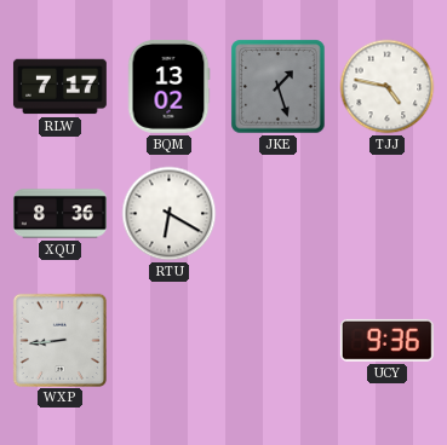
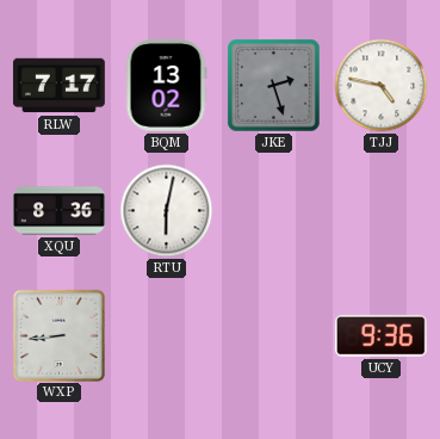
JKE: 1:27 -> 2:27
RTU: 6:20 -> 6:02
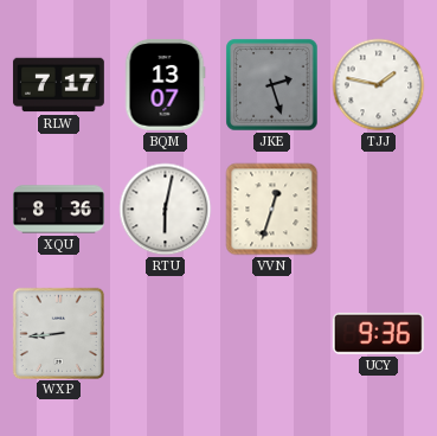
BQM: 13:02 -> 13:07
TJJ: 4:47 -> 1:47
VVN: none -> 12:33
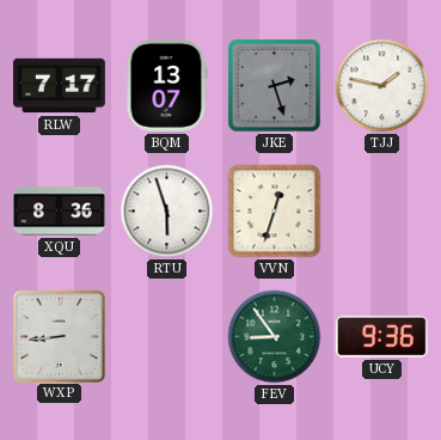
RTU: 6:02 -> 5:57
FEV: none -> 8:54
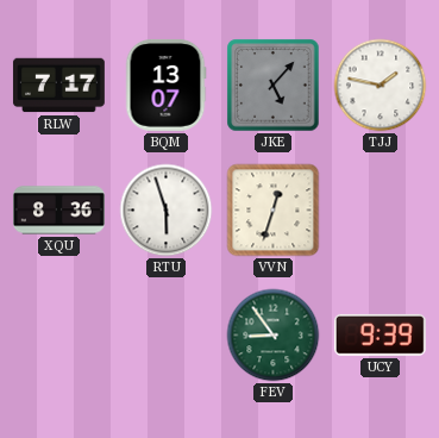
JKE: 2:27 -> 5:07
WXP: 8:44 -> none
UCY: 9:36 -> 9:39
